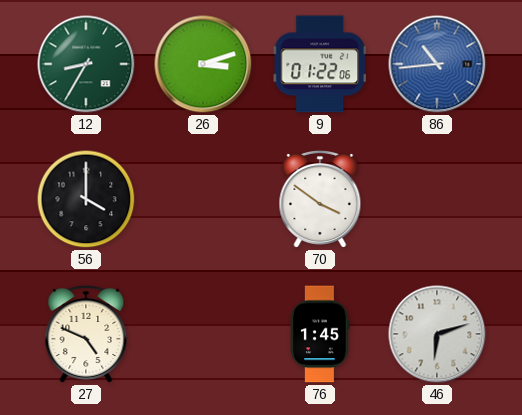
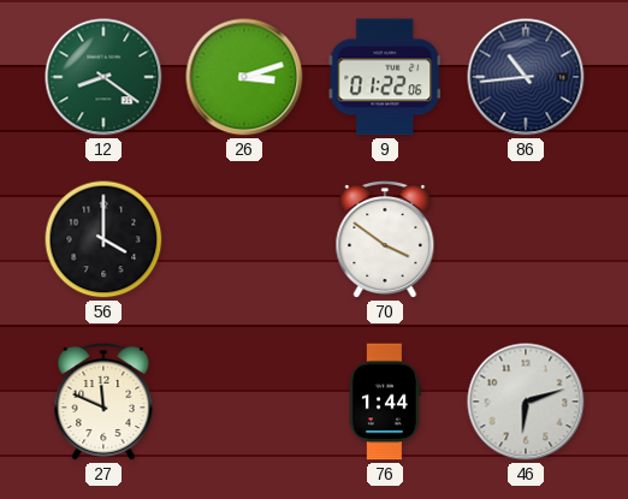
12: 8:35 -> 8:21
86 dial: blue -> navy
27: 4:49 -> 11:49
76: 1:45 -> 1:44
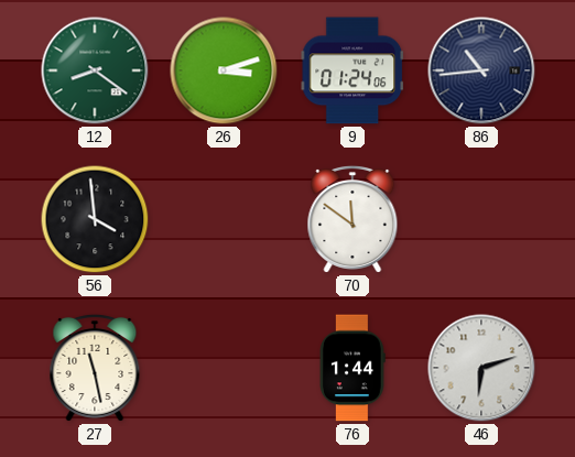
9: 01:22 -> 01:24
56: 4:00 -> 3:59
70: 3:51 -> 11:51
27: 11:49 -> 11:28
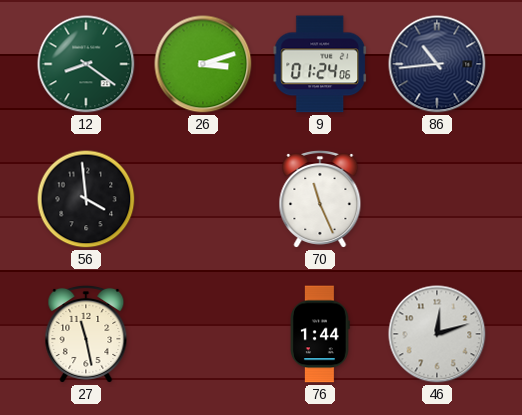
70: 11:51 -> 11:26
46: 6:12 -> 12:12
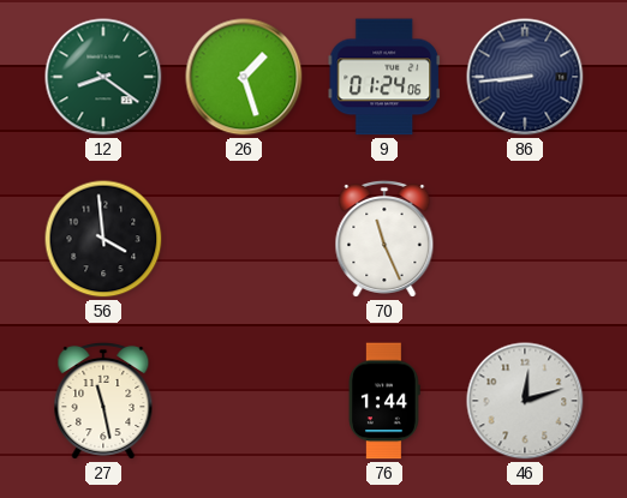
26: 3:12 -> 1:27
86: 10:44 -> 8:44
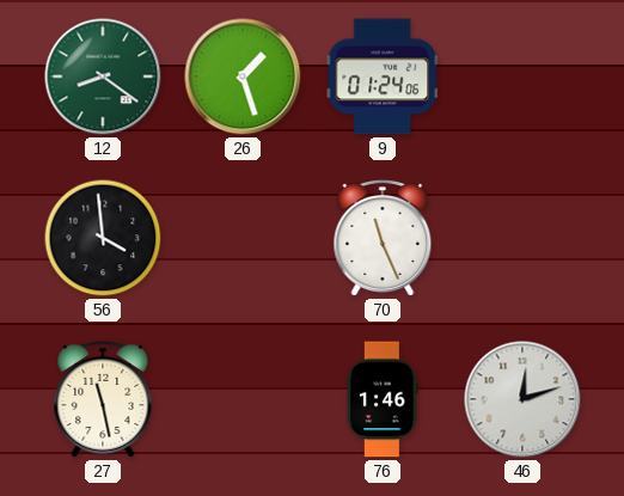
86: 8:44 -> none
76: 1:44 -> 1:46
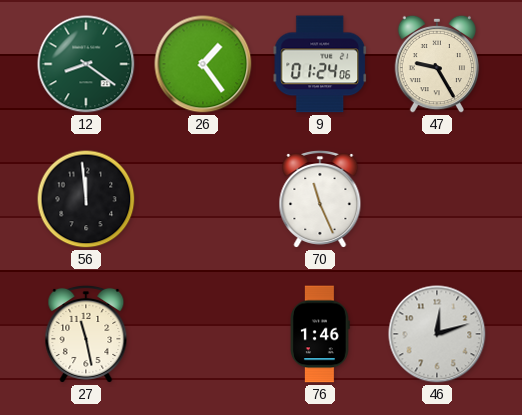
26: 1:27 -> 1:24
47: none -> 9:25
56: 3:59 -> 11:59
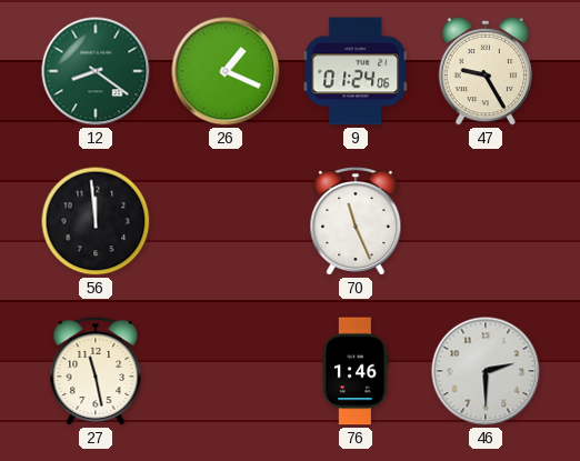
26: 1:24 -> 1:19
46: 12:12 -> 2:30
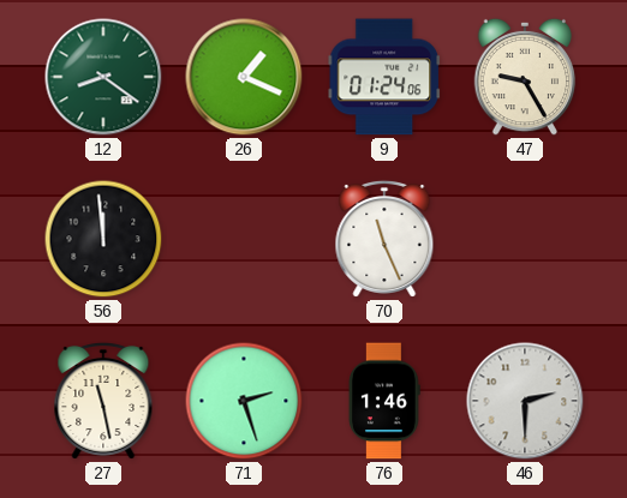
71: none -> 2:27
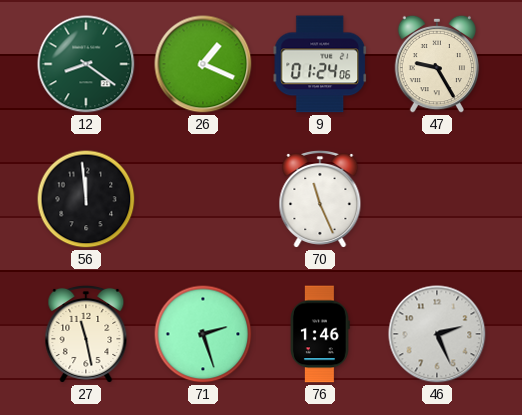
46: 2:30 -> 2:26
